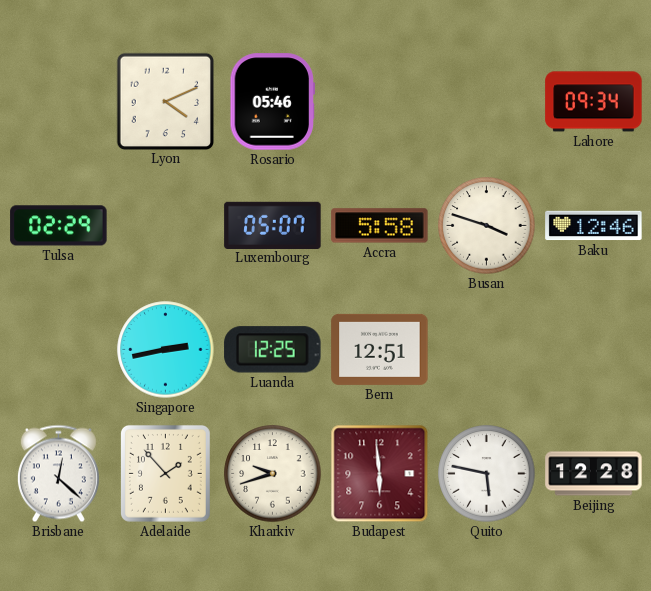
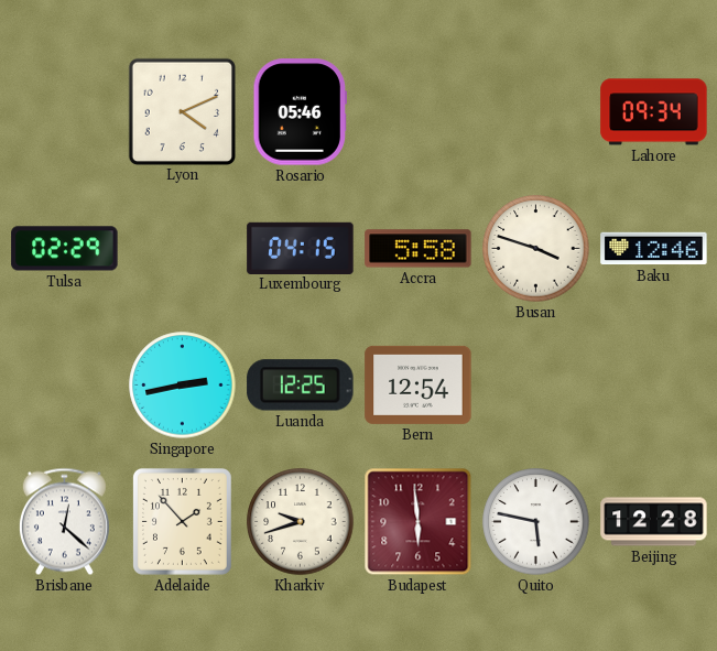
Luxembourg: 05:07 -> 04:15
Bern: 12:51 -> 12:54
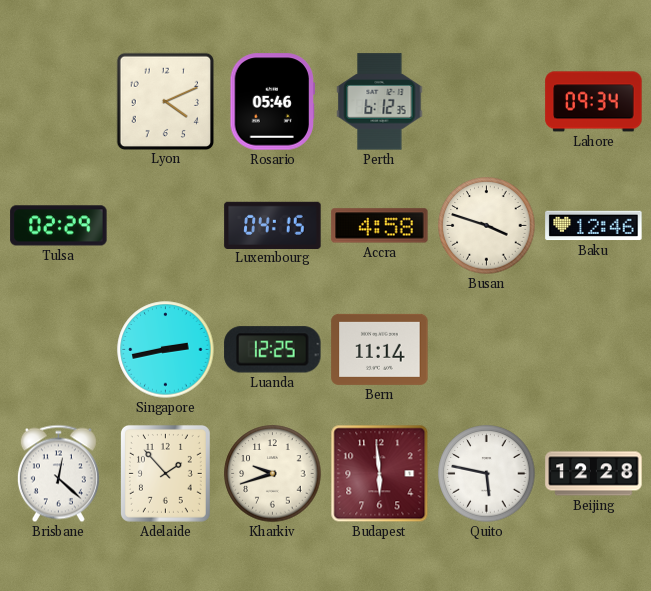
Perth: none -> 6:12
Accra: 5:58 -> 4:58
Bern: 12:54 -> 11:14
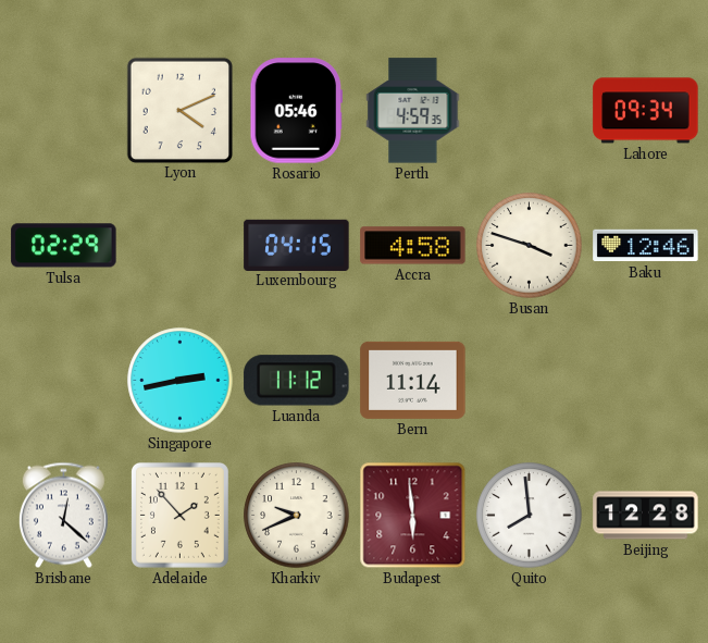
Perth: 6:12 -> 4:59
Luanda: 12:25 -> 11:12
Kharkiv: 9:42 -> 9:41
Quito: 5:47 -> 7:59
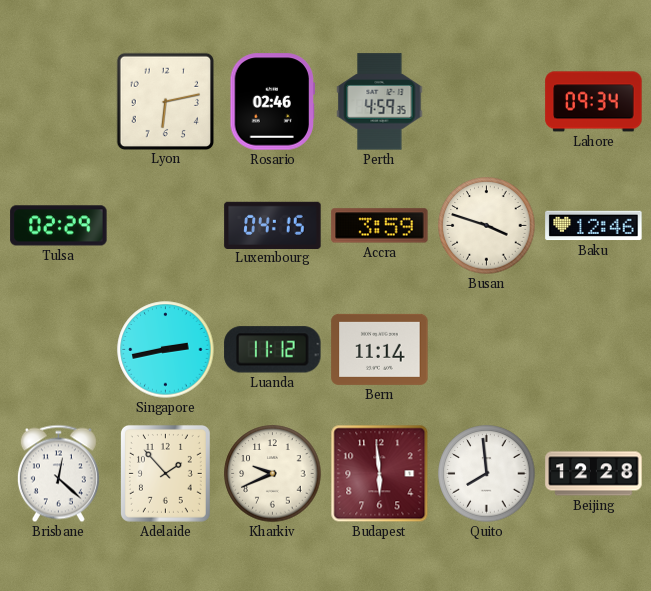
Lyon: 4:11 -> 6:13
Rosario: 05:46 -> 02:46
Accra: 4:58 -> 3:59
